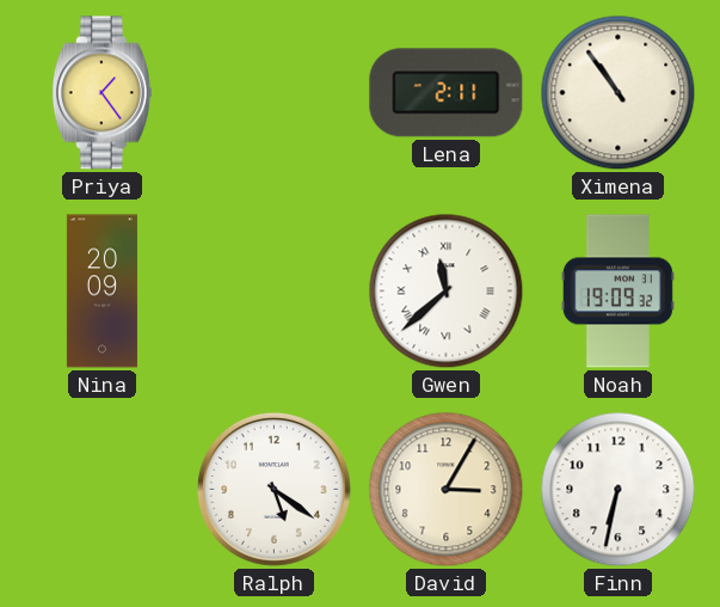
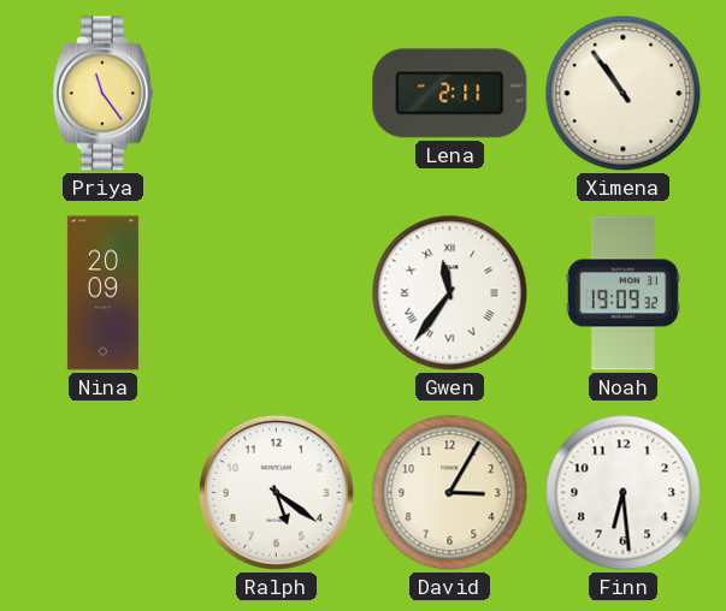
Priya: 1:24 -> 11:24
Gwen: 11:38 -> 11:36
Finn: 6:32 -> 6:29
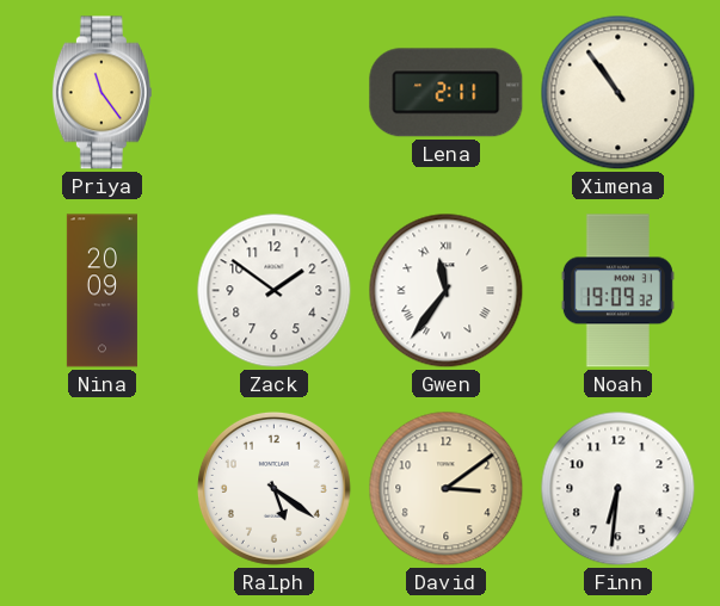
Zack: none -> 1:51
David: 3:05 -> 3:09
Finn: 6:29 -> 6:31
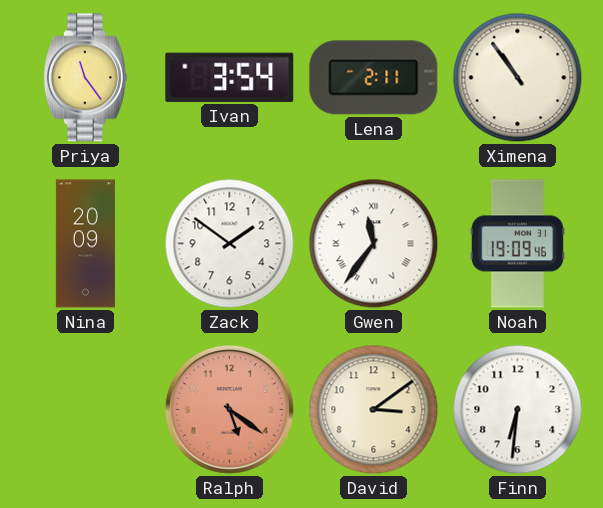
Ivan: none -> 3:54
Noah: 19:09:32 -> 19:09:46
Ralph dial: white -> salmon
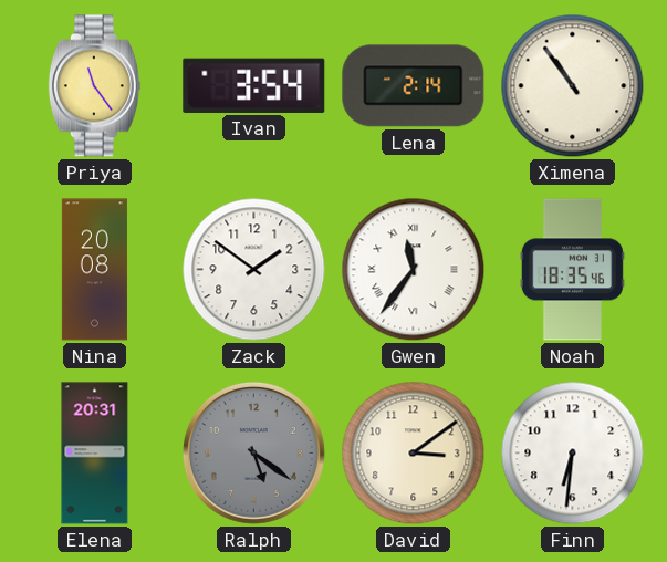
Lena: 2:11 -> 2:14
Nina: 20:09 -> 20:08
Noah: 19:09 -> 18:35
Elena: none -> 20:31
Ralph dial: salmon -> grey
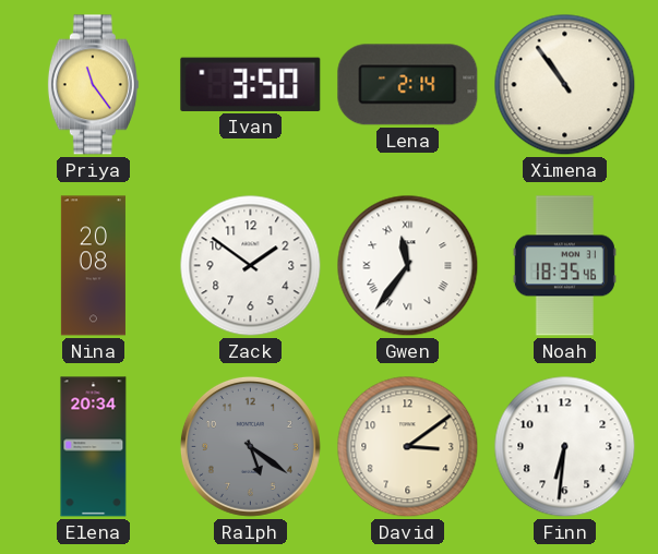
Ivan: 3:54 -> 3:50
Elena: 20:31 -> 20:34
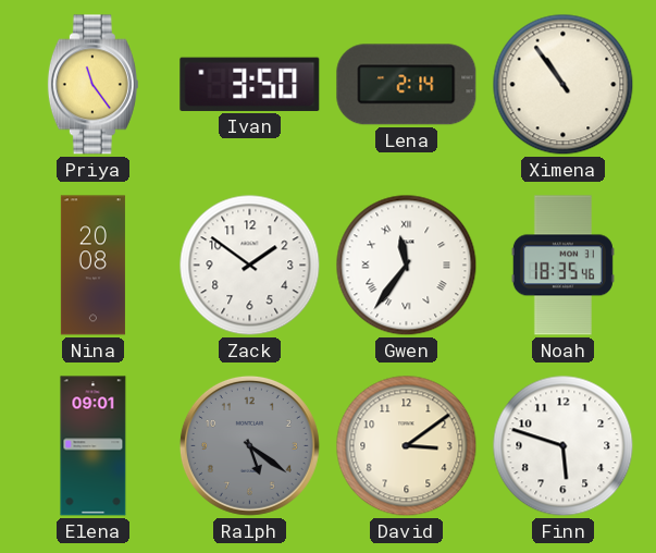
Elena: 20:34 -> 09:01
Finn: 6:31 -> 5:48
